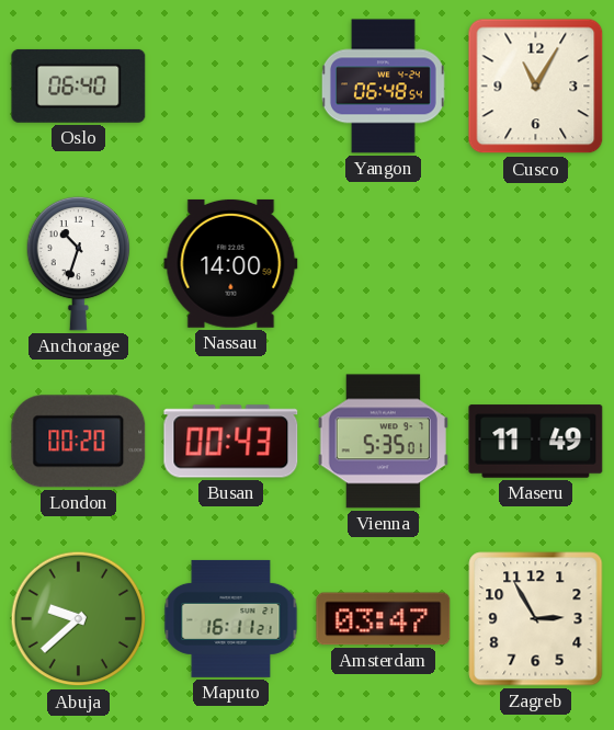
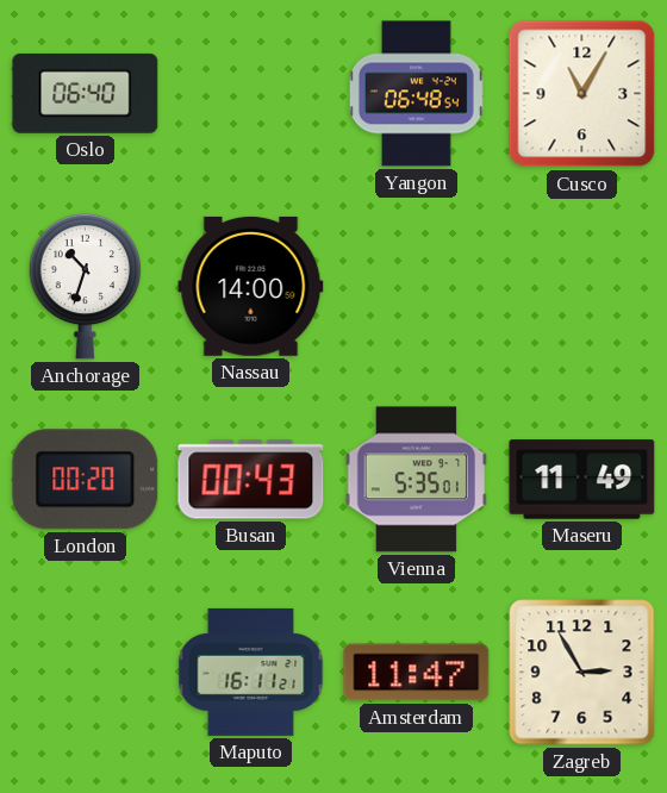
Abuja: 9:38 -> none
Amsterdam: 03:47 -> 11:47
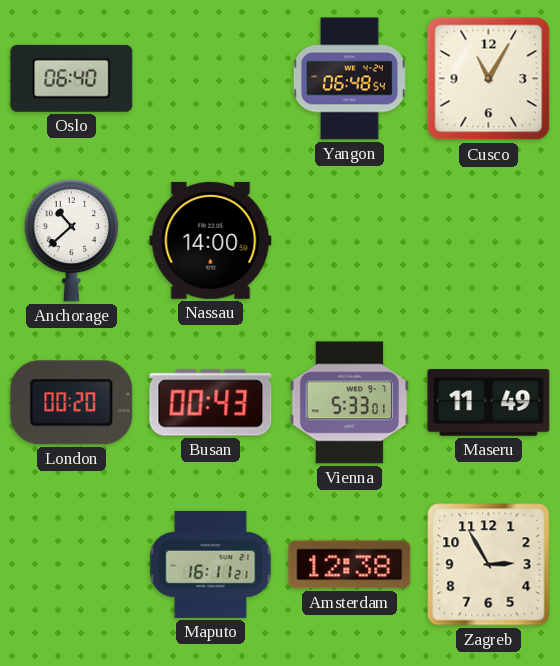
Anchorage: 10:33 -> 10:38
Vienna: 5:35 -> 5:33
Amsterdam: 11:47 -> 12:38
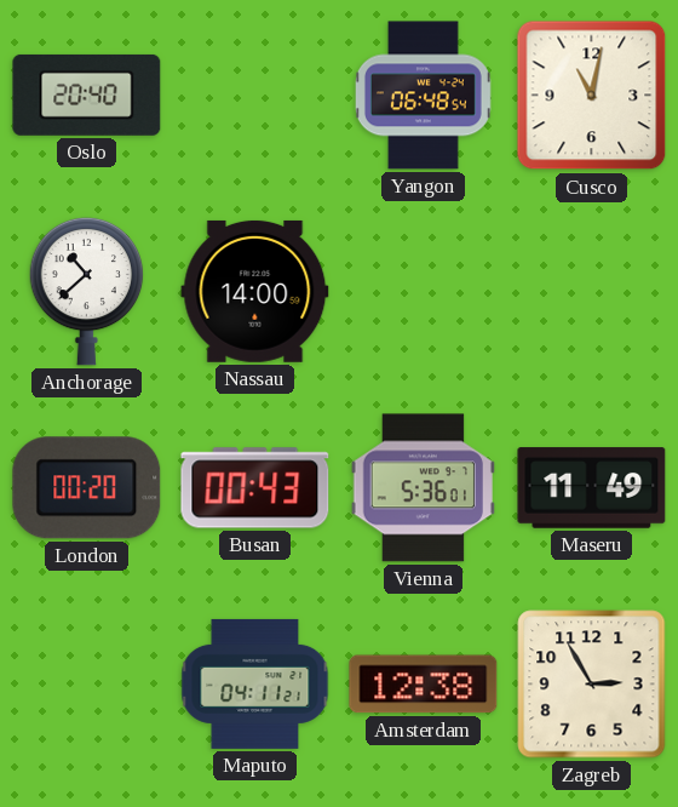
Oslo: 06:40 -> 20:40
Cusco: 11:05 -> 11:02
Vienna: 5:33 -> 5:36
Maputo: 16:11 -> 04:11
